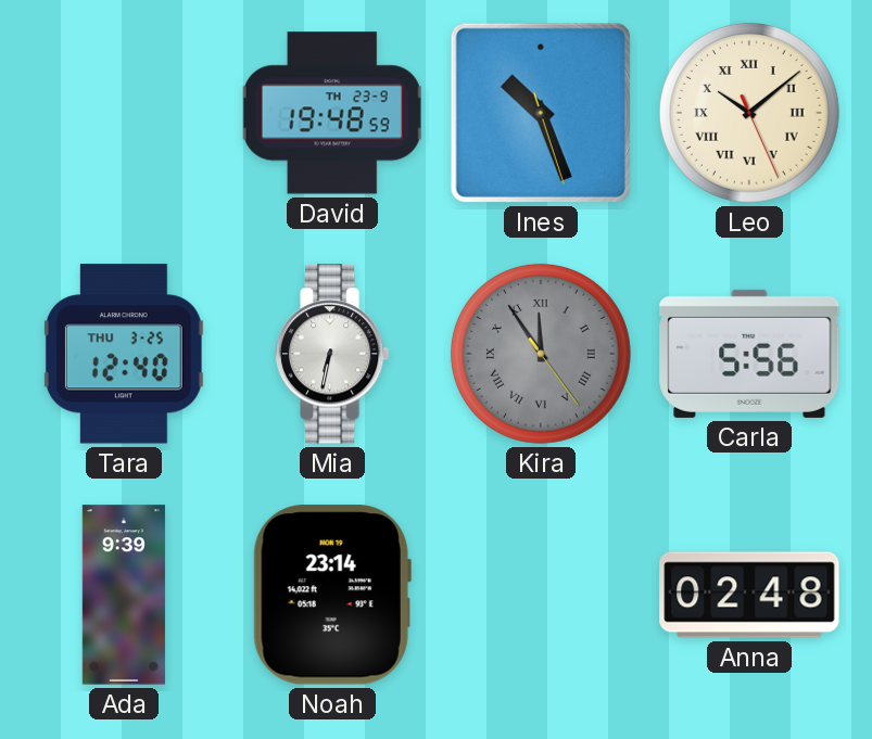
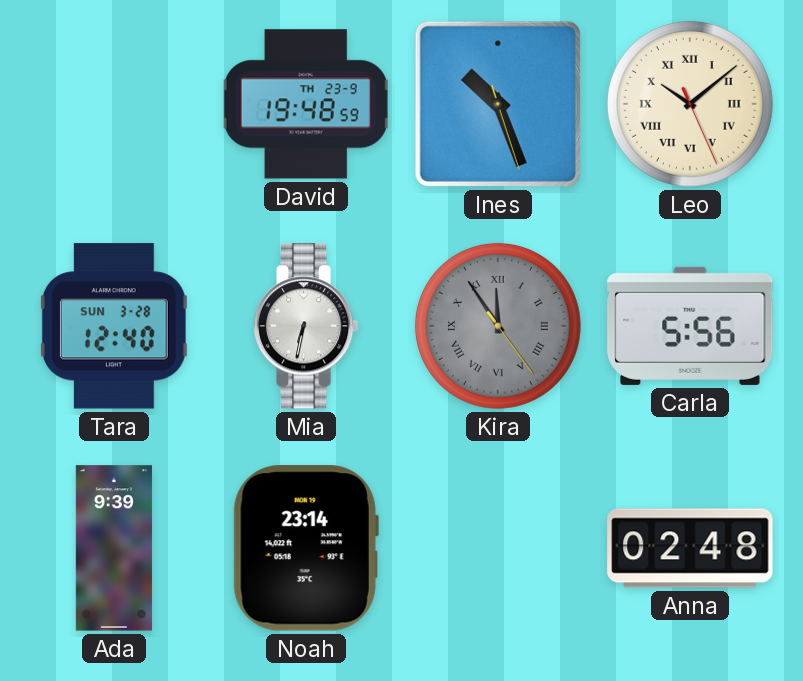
Tara date: THU 3-25 -> SUN 3-28
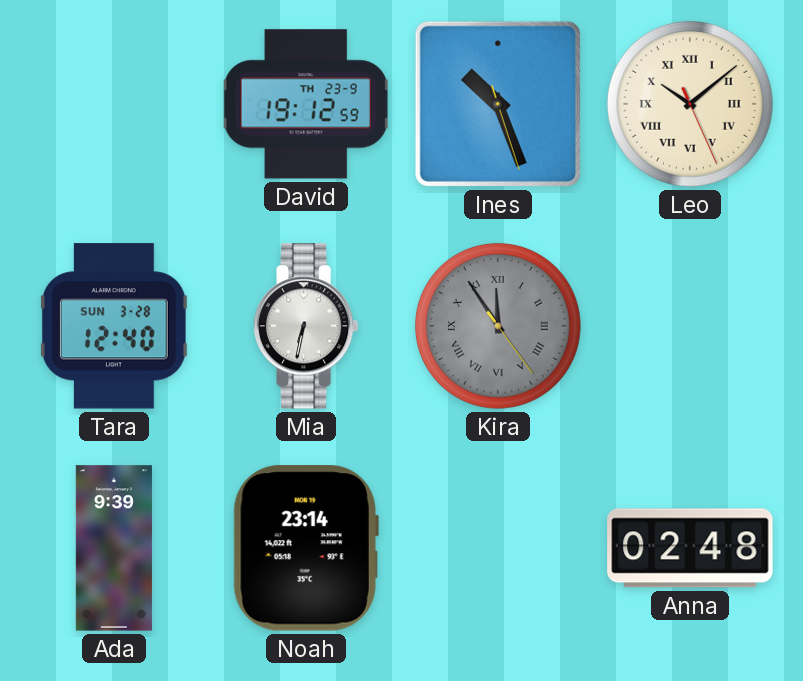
David: 19:48 -> 19:12
Carla: 5:56 -> none
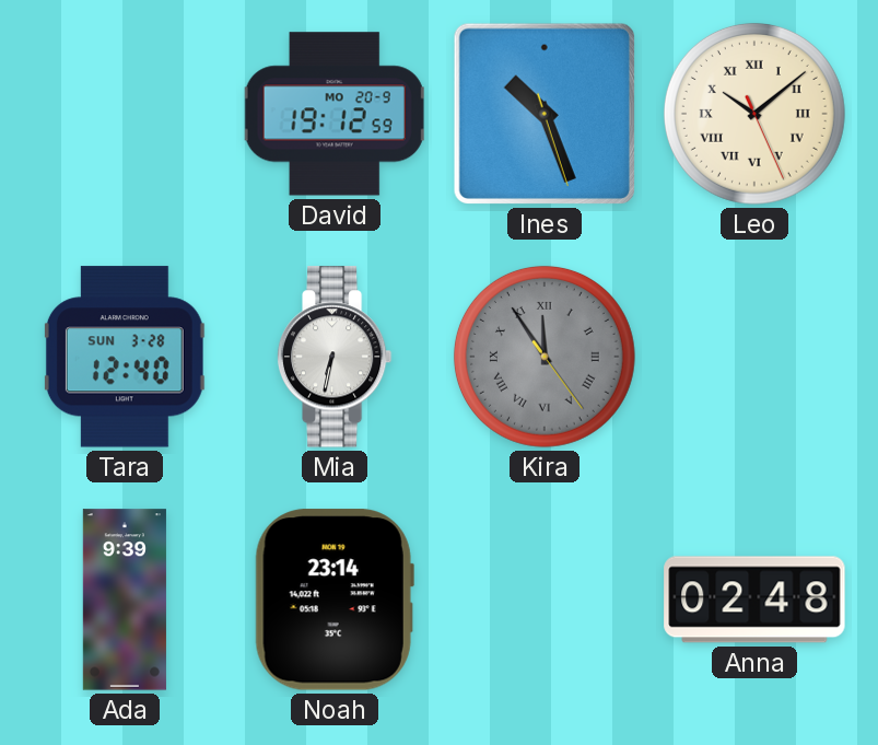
David date: TH 23-9 -> MO 20-9
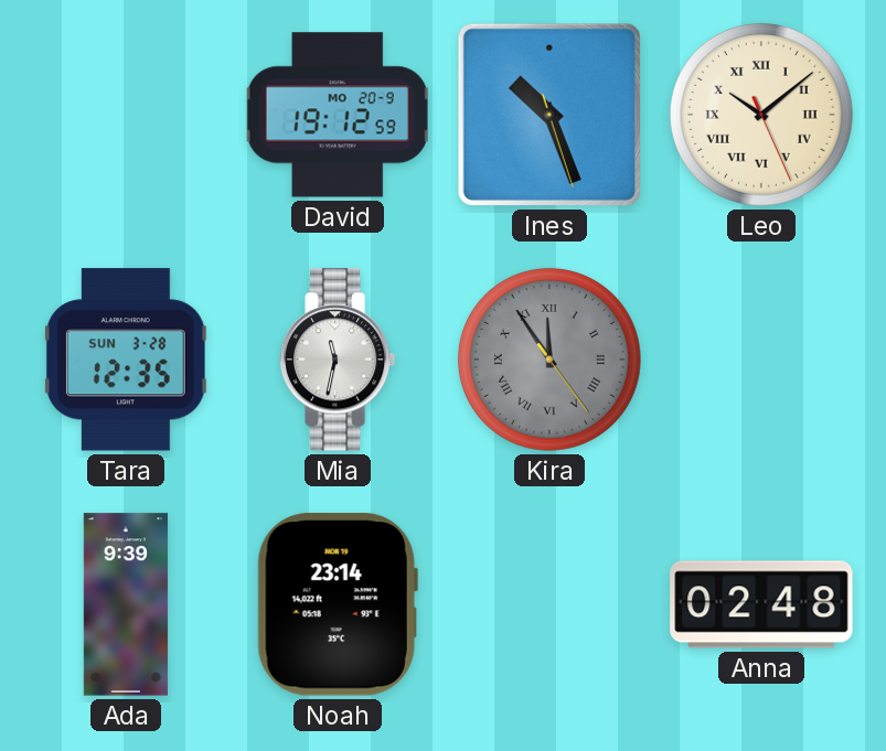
Tara: 12:40 -> 12:35
Mia: 6:32 -> 11:32
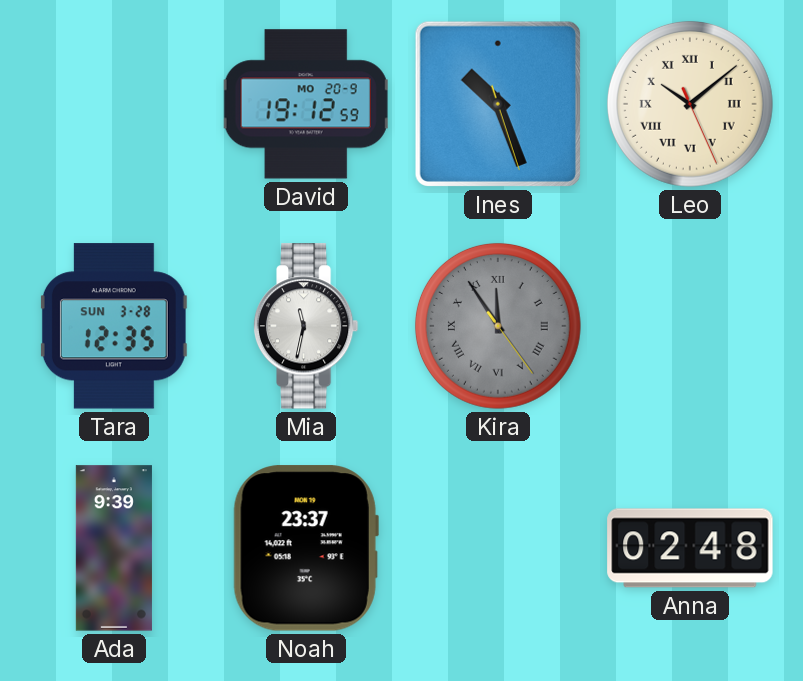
Noah: 23:14 -> 23:37
